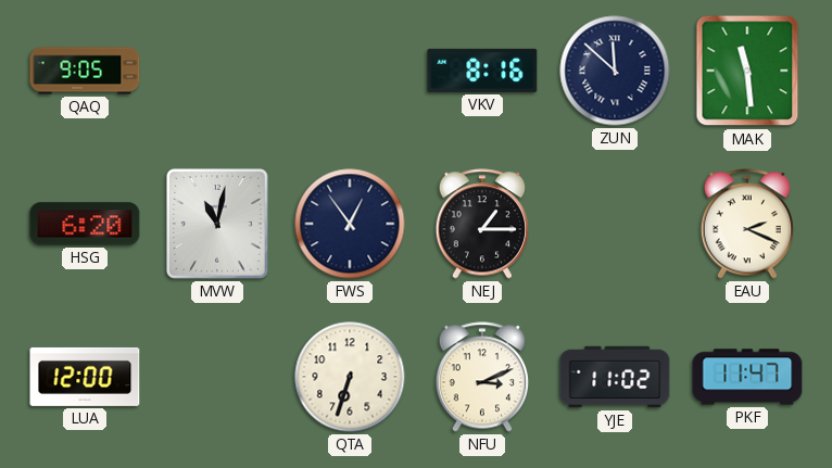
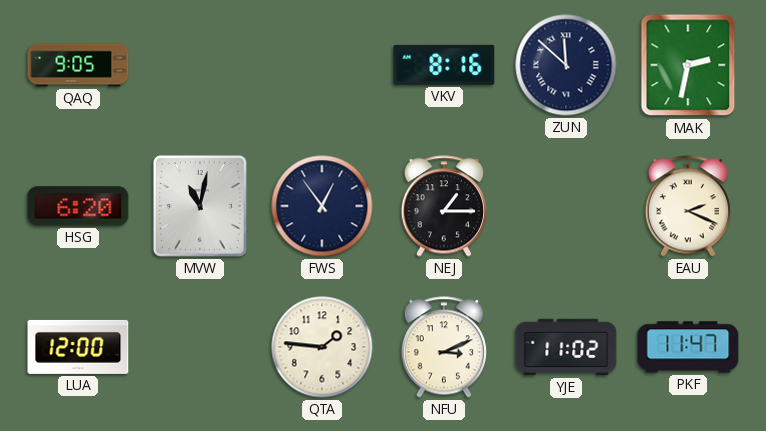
MAK: 11:29 -> 2:32
QTA: 6:33 -> 1:46
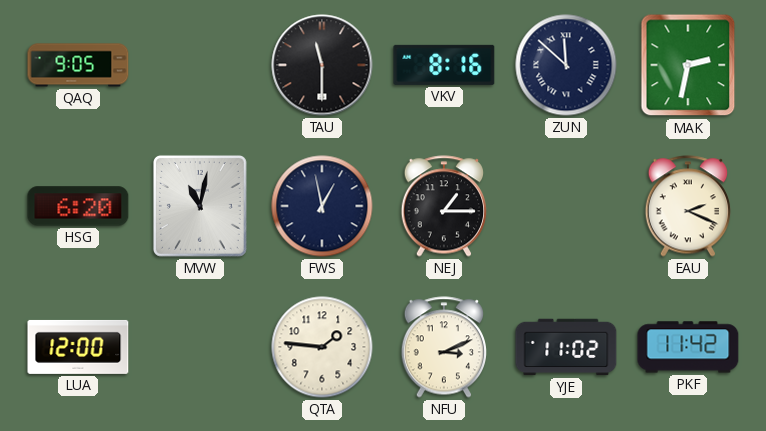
TAU: none -> 11:30
FWS: 12:54 -> 12:58
PKF: 11:47 -> 11:42
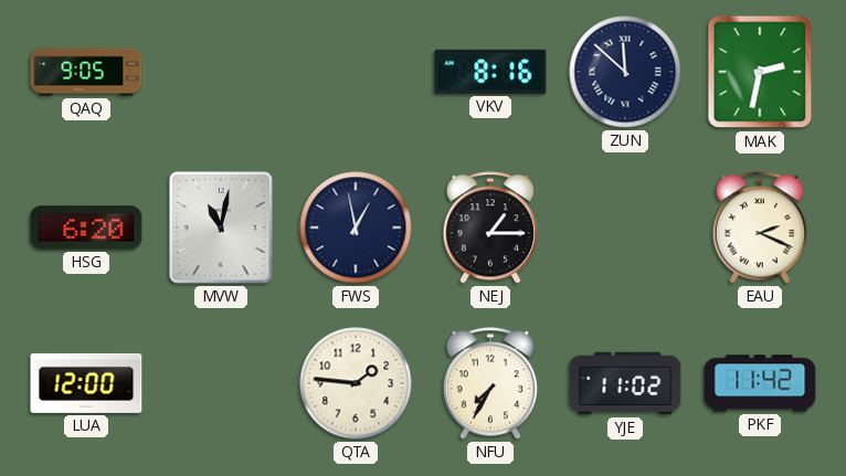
TAU: 11:30 -> none
NFU: 3:11 -> 7:35
